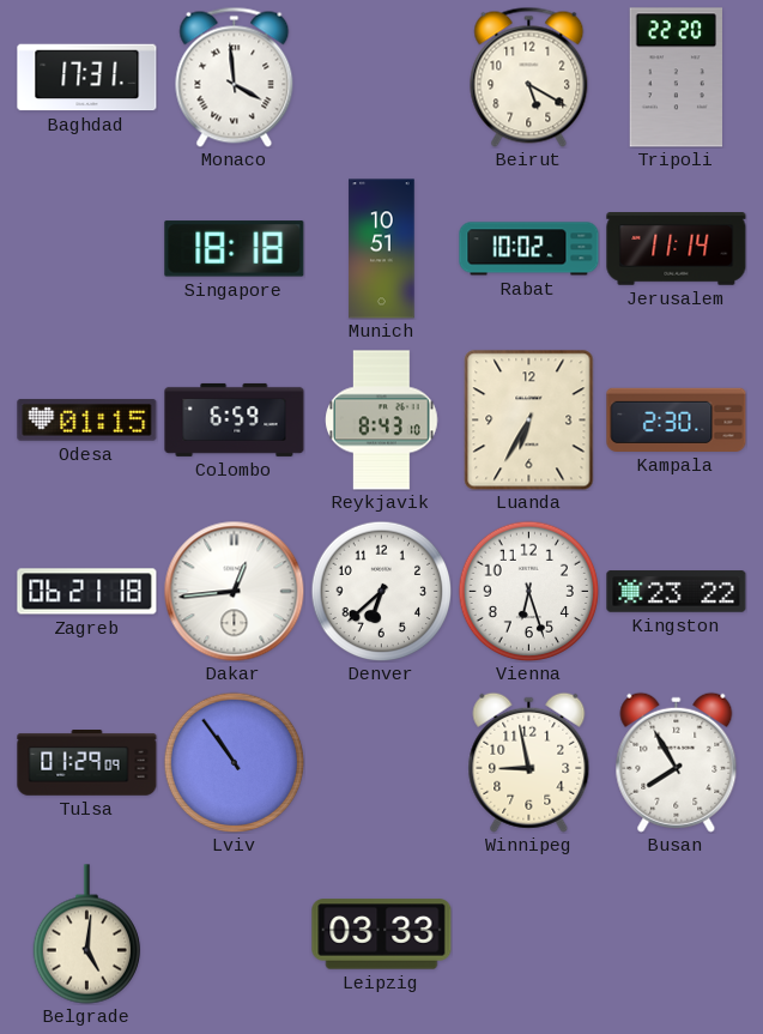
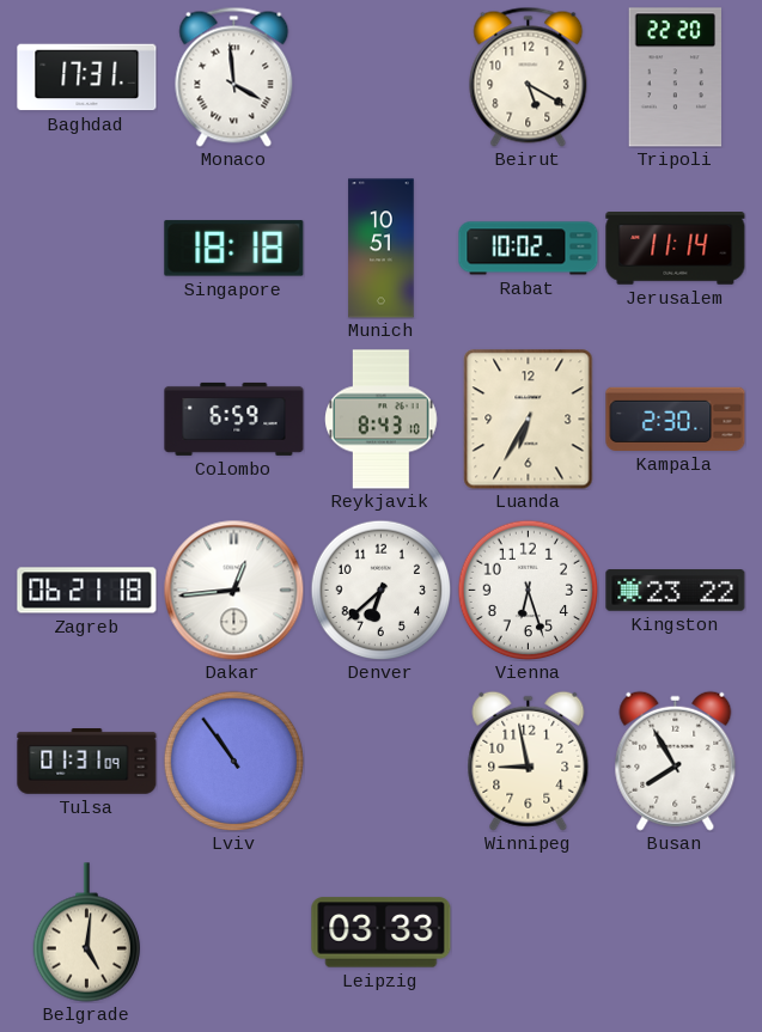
Odesa: 01:15 -> none
Tulsa: 01:29 -> 01:31
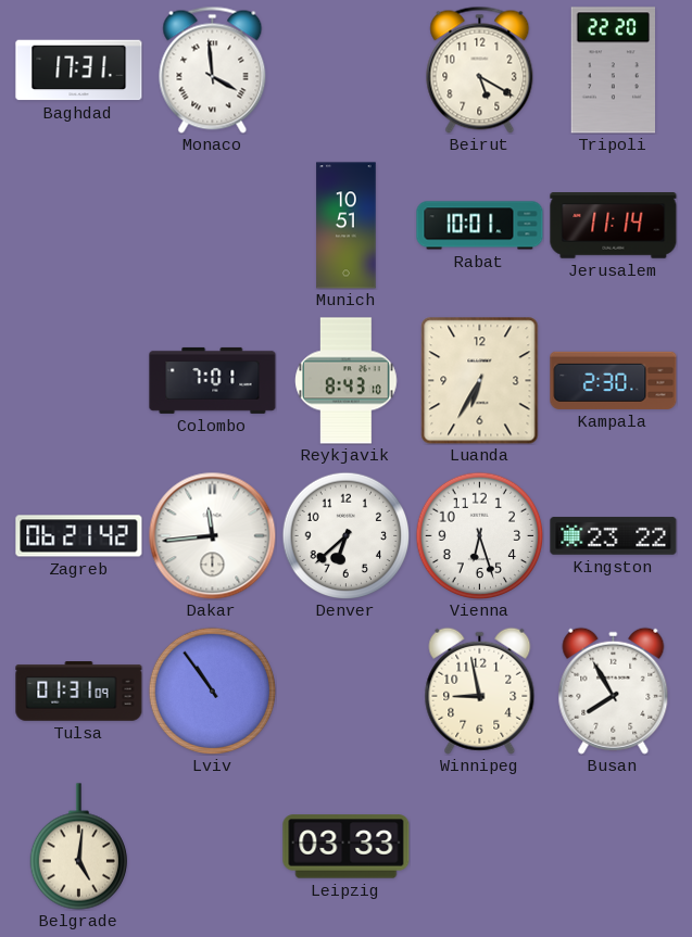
Singapore: 18:18 -> none
Rabat: 10:02 -> 10:01
Colombo: 6:59 -> 7:01
Zagreb: 06:21:18 -> 06:21:42
Dakar: 12:44 -> 11:44
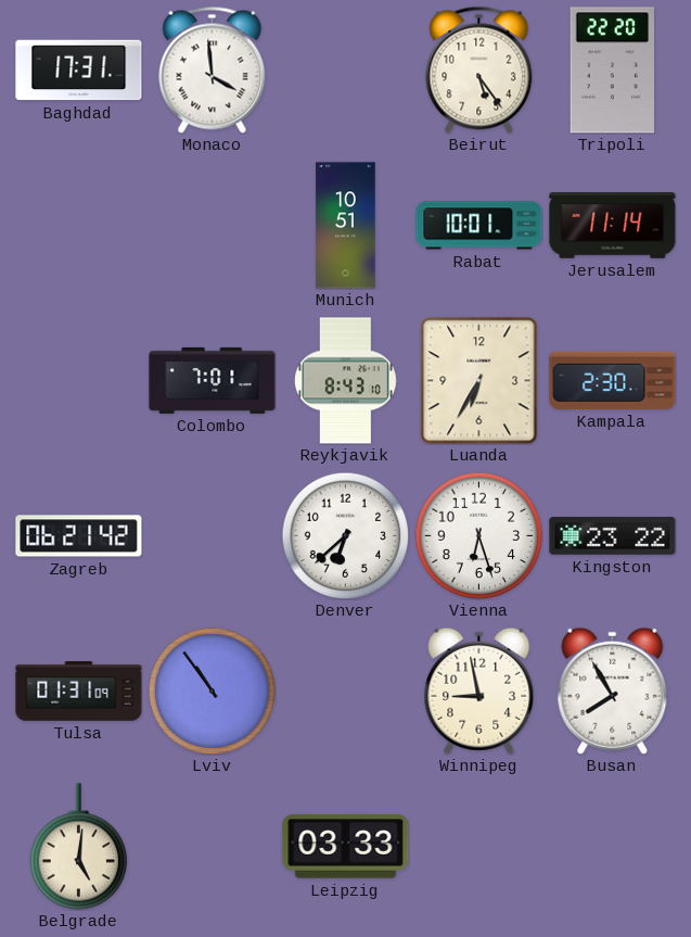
Beirut: 5:20 -> 5:24
Dakar: 11:44 -> none
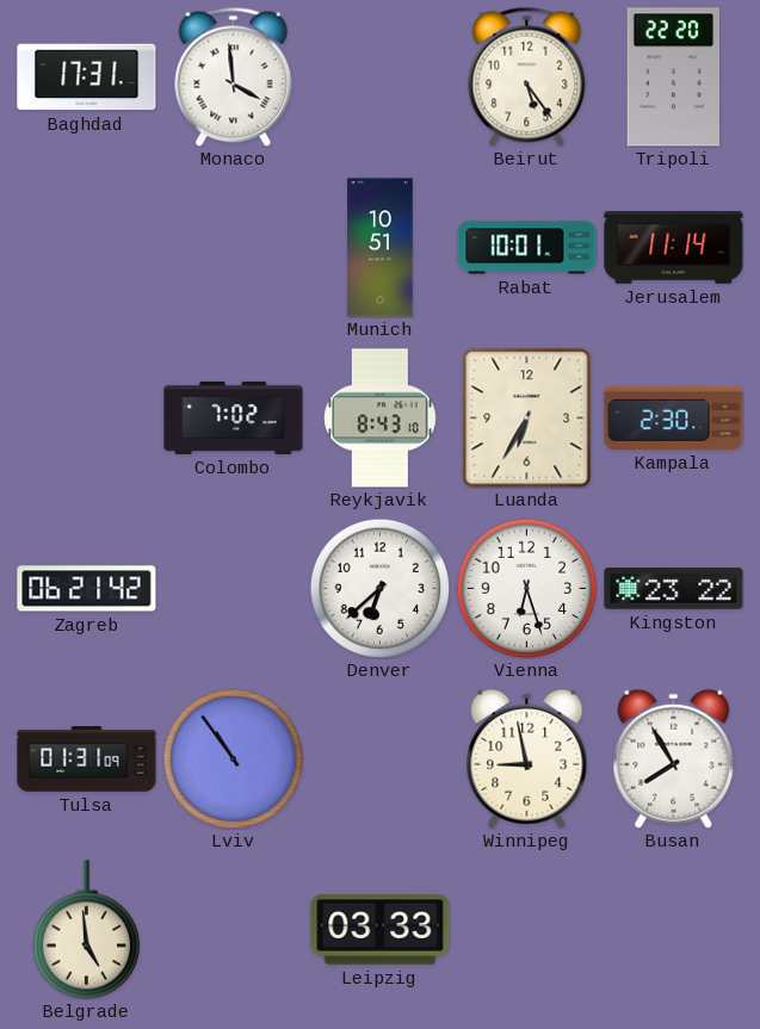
Colombo: 7:01 -> 7:02
Belgrade: 5:01 -> 4:59
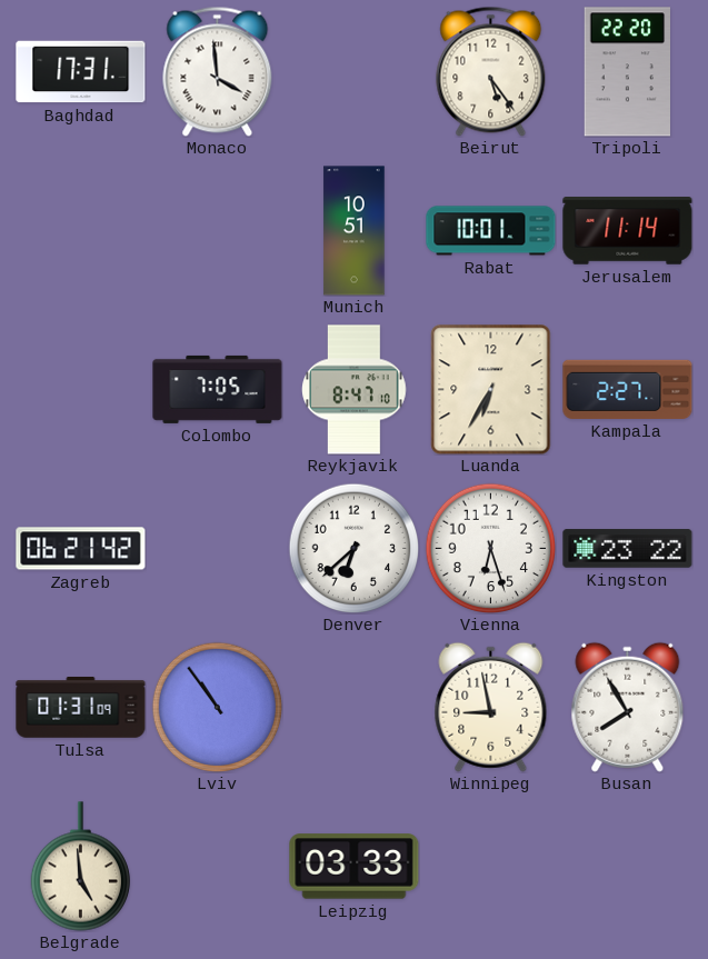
Colombo: 7:02 -> 7:05
Reykjavik: 8:43 -> 8:47
Kampala: 2:30 -> 2:27
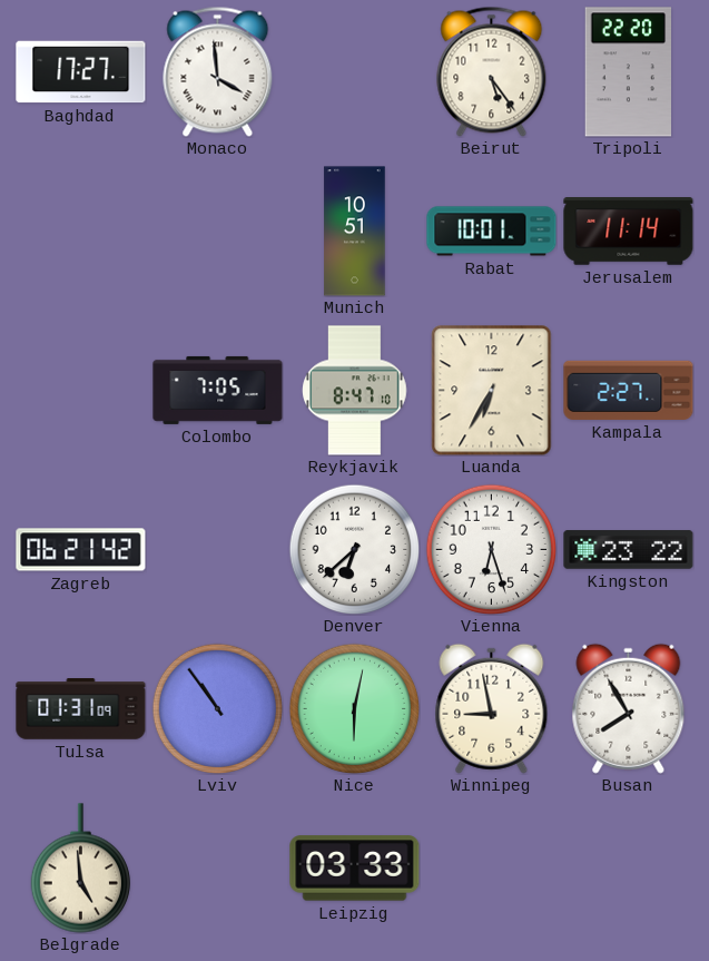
Baghdad: 17:31 -> 17:27
Nice: none -> 6:02
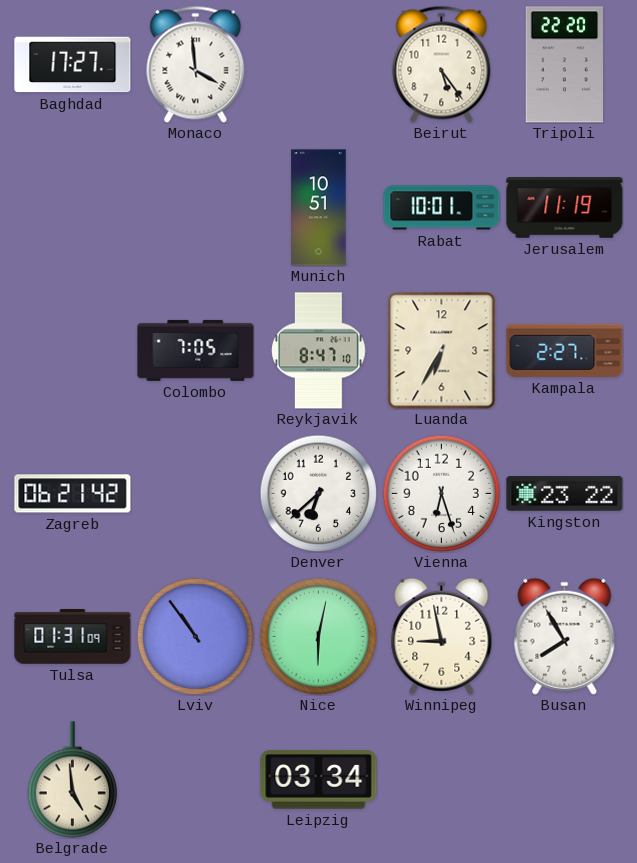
Jerusalem: 11:14 -> 11:19
Leipzig: 03:33 -> 03:34
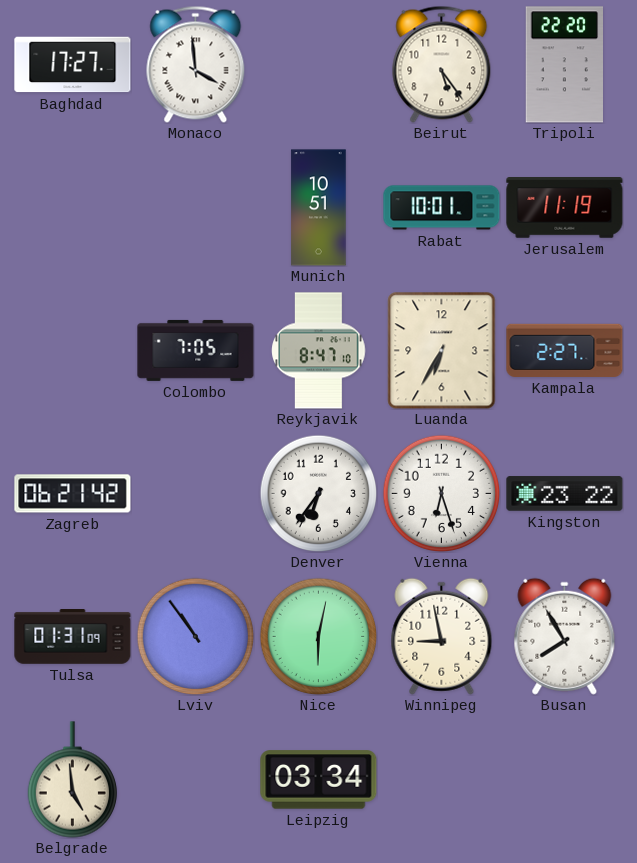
Denver: 6:38 -> 6:36
